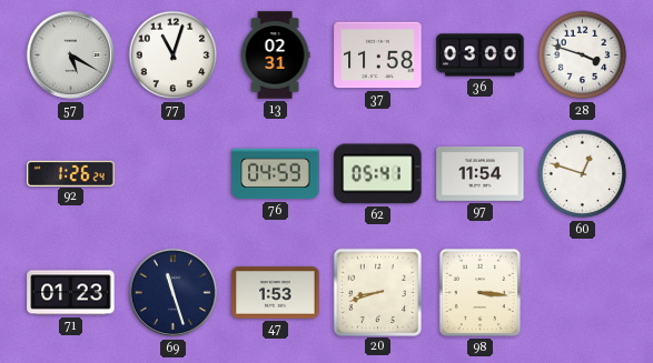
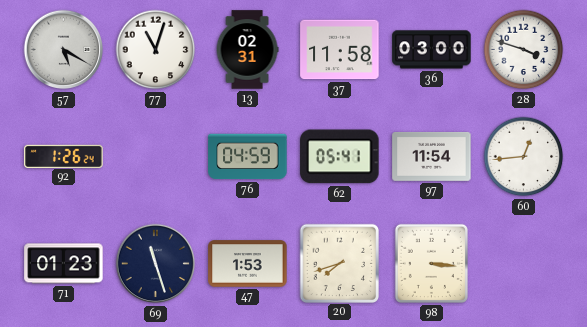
60: 12:48 -> 12:44
20: 8:42 -> 7:42
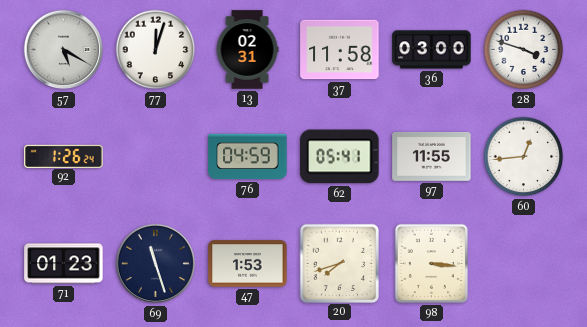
77: 11:03 -> 12:03
97: 11:54 -> 11:55
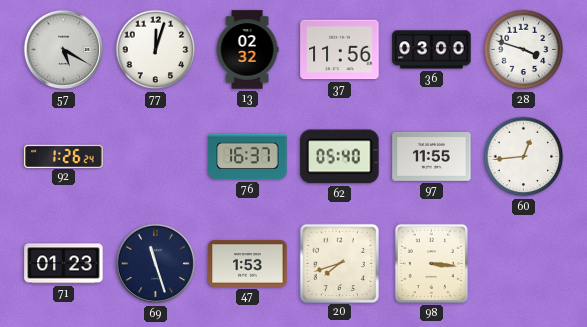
13: 02:31 -> 02:32
37: 11:58 -> 11:56
76: 04:59 -> 16:37
62: 05:41 -> 05:40
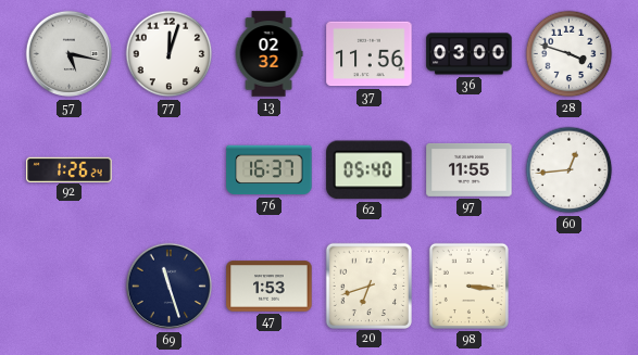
57: 5:20 -> 5:17
71: 01:23 -> none
20: 7:42 -> 6:42
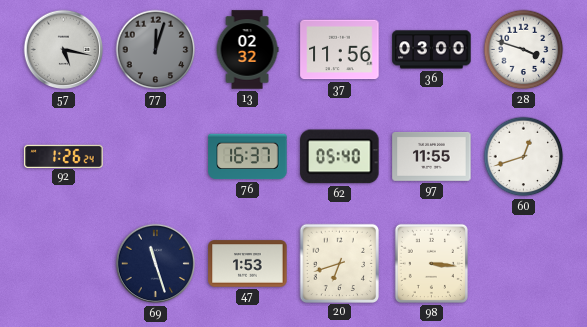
77 dial: white -> grey
60: 12:44 -> 12:42
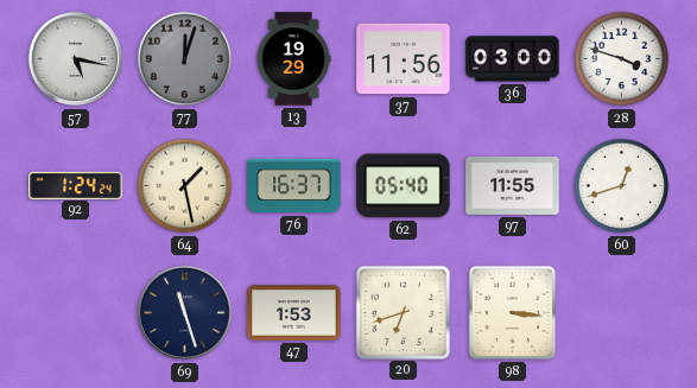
13: 02:32 -> 19:29
92: 1:26 -> 1:24
64: none -> 1:28
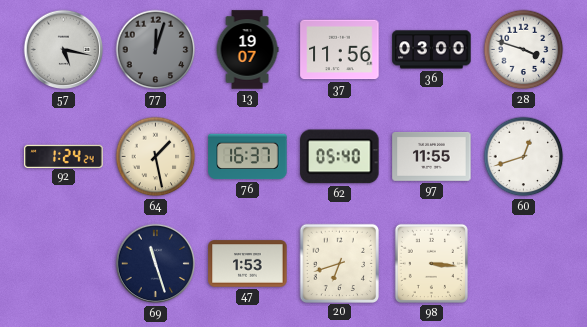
13: 19:29 -> 19:07
